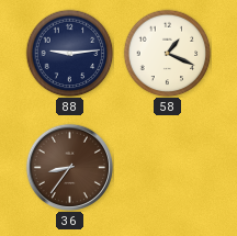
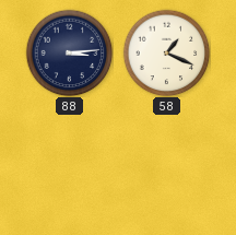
88: 9:14 -> 3:14
36: 8:36 -> none
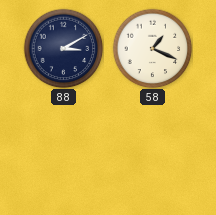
88: 3:14 -> 3:10
